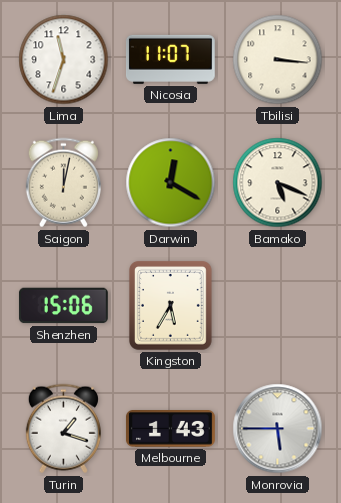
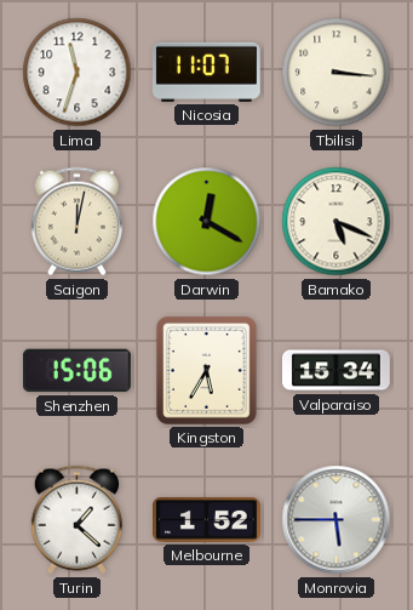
Valparaiso: none -> 15:34
Turin: 1:18 -> 1:22
Melbourne: 1:43 -> 1:52
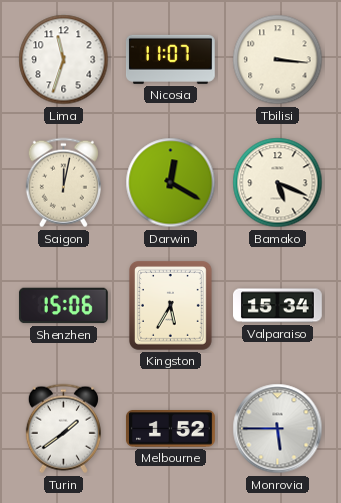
Turin: 1:22 -> 1:39
